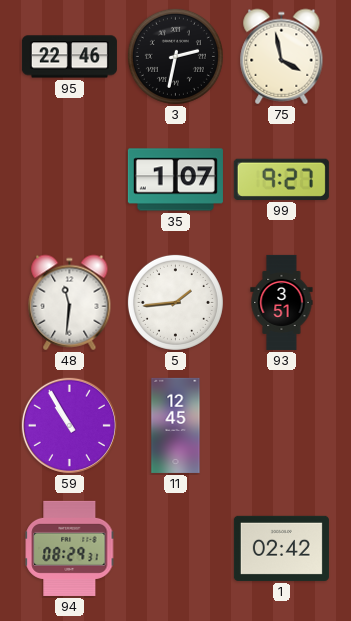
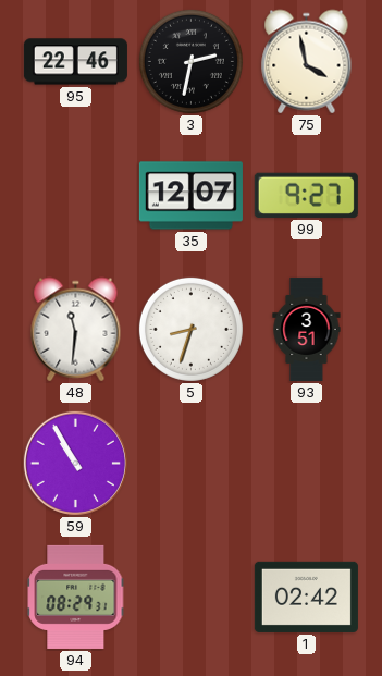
35: 1:07 -> 12:07
5: 1:44 -> 8:33
11: 12:45 -> none
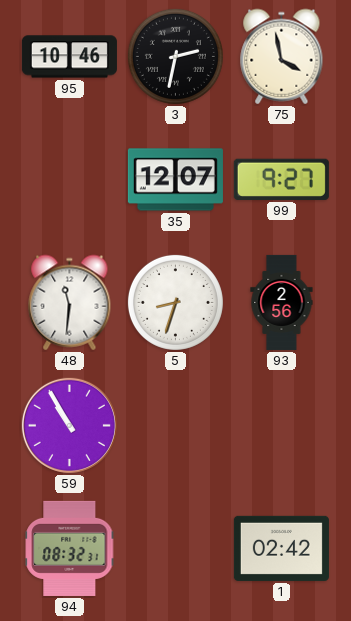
95: 22:46 -> 10:46
93: 3:51 -> 2:56
94: 08:29 -> 08:32
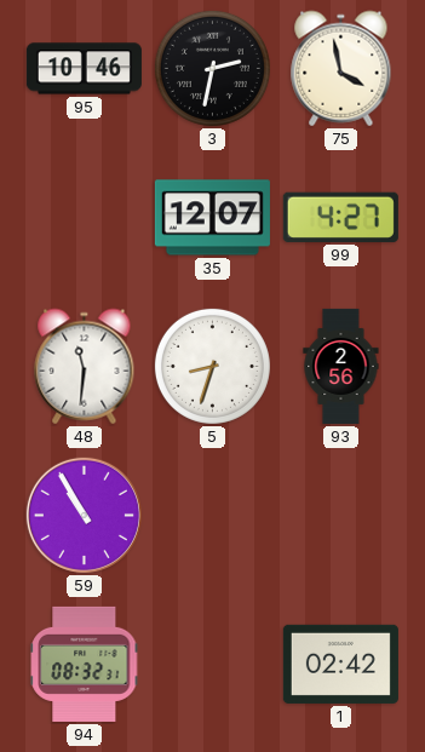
99: 9:27 -> 4:27
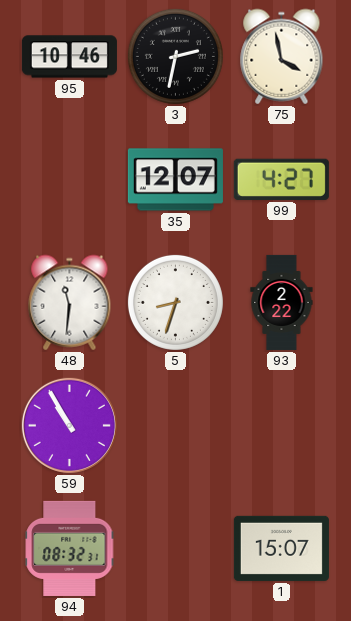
93: 2:56 -> 2:22
1: 02:42 -> 15:07
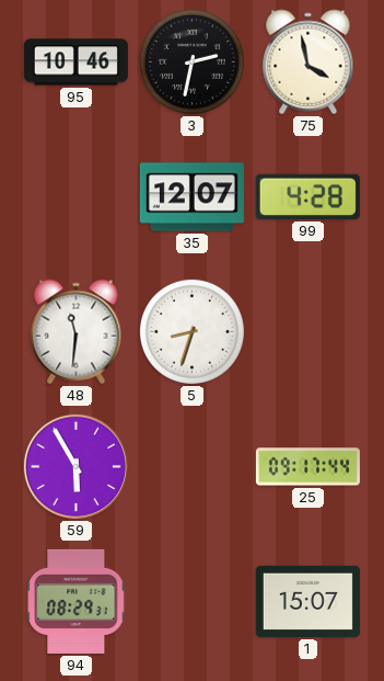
99: 4:27 -> 4:28
93: 2:22 -> none
59: 10:55 -> 5:55
25: none -> 09:17
94: 08:32 -> 08:29
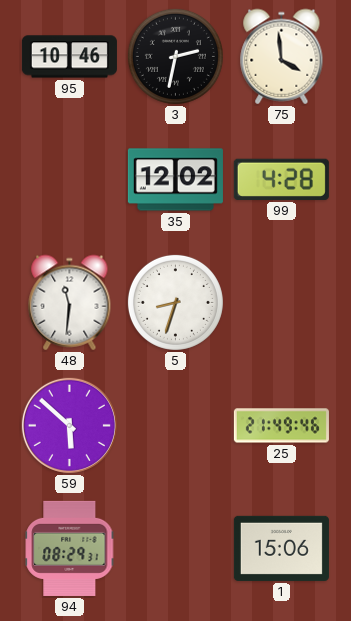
75: 3:58 -> 3:59
35: 12:07 -> 12:02
59: 5:55 -> 5:52
25: 09:17 -> 21:49
1: 15:07 -> 15:06
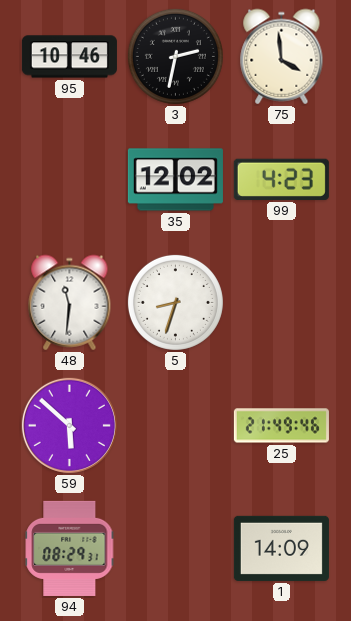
99: 4:28 -> 4:23
1: 15:06 -> 14:09
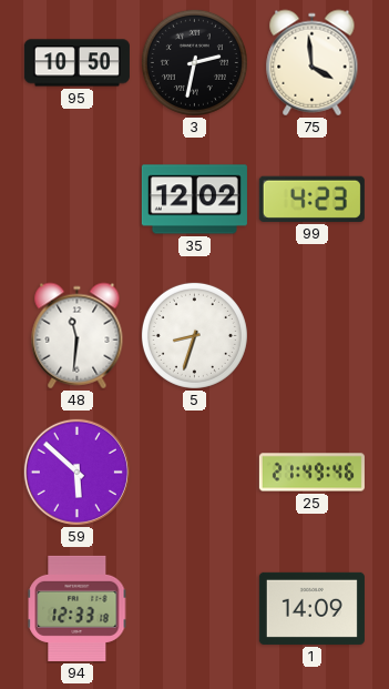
95: 10:46 -> 10:50
94: 08:29 -> 12:33
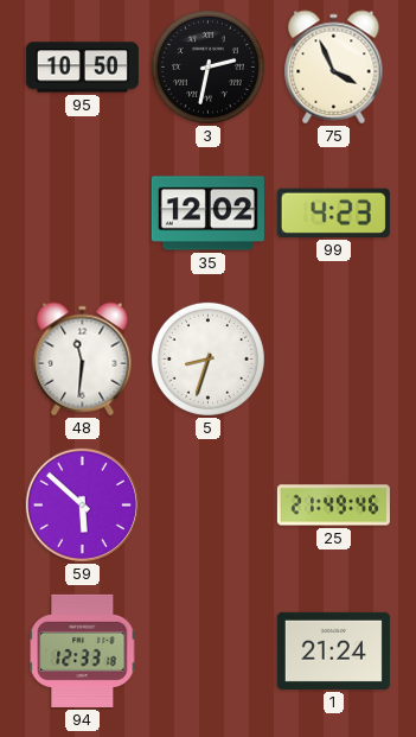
75: 3:59 -> 3:56
1: 14:09 -> 21:24
